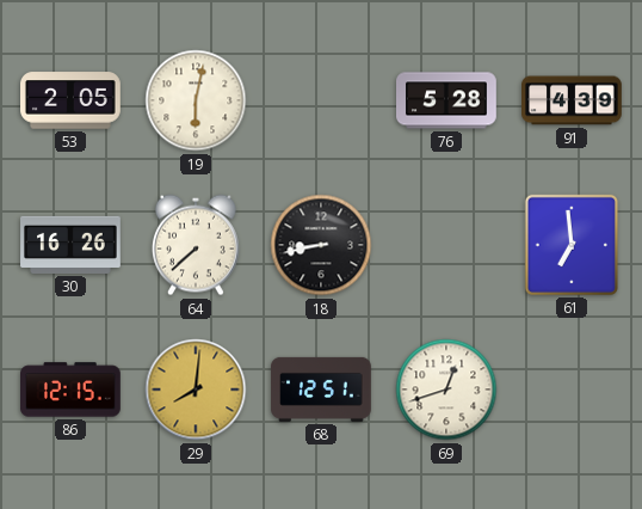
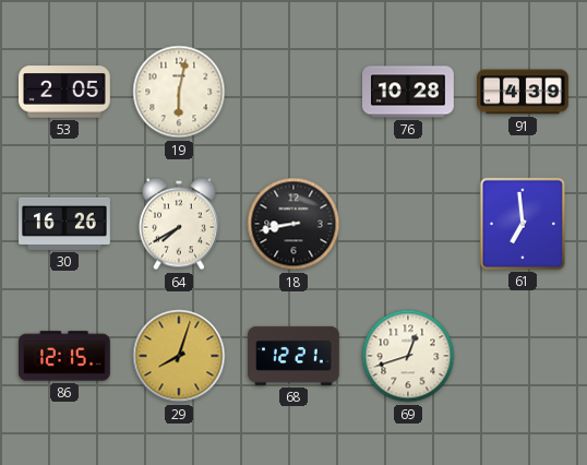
76: 5:28 -> 10:28
64: 7:38 -> 7:40
29: 8:01 -> 8:03
68: 12:51 -> 12:21
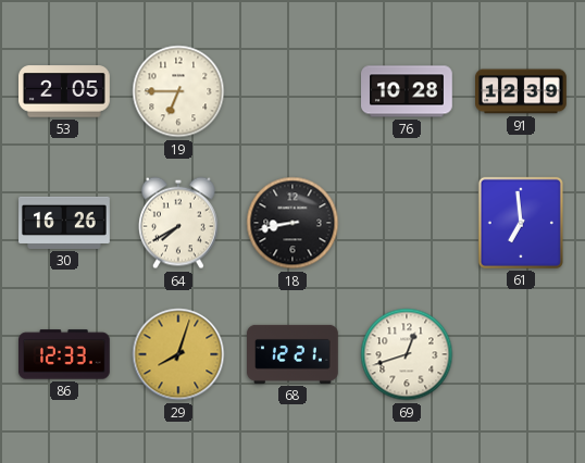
19: 6:02 -> 6:45
91: 4:39 -> 12:39
86: 12:15 -> 12:33
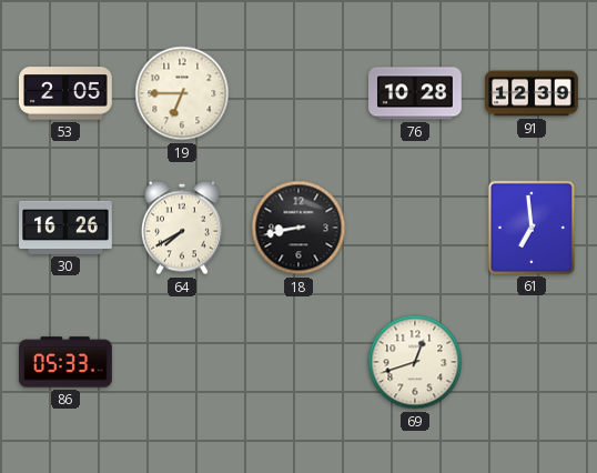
86: 12:33 -> 05:33
29: 8:03 -> none
68: 12:21 -> none
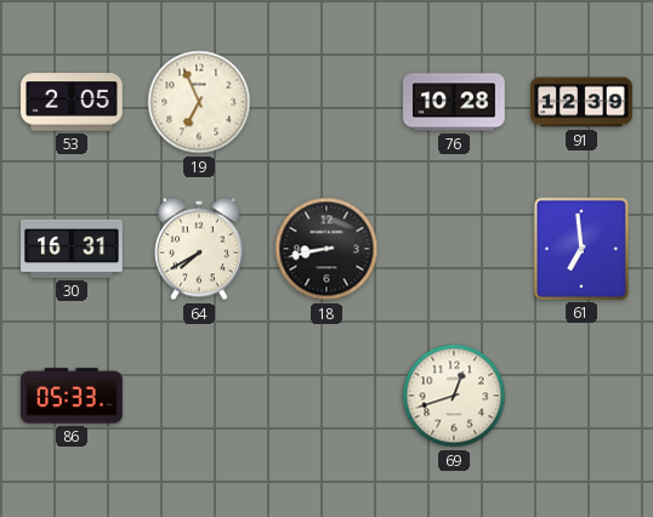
19: 6:45 -> 6:56
30: 16:26 -> 16:31
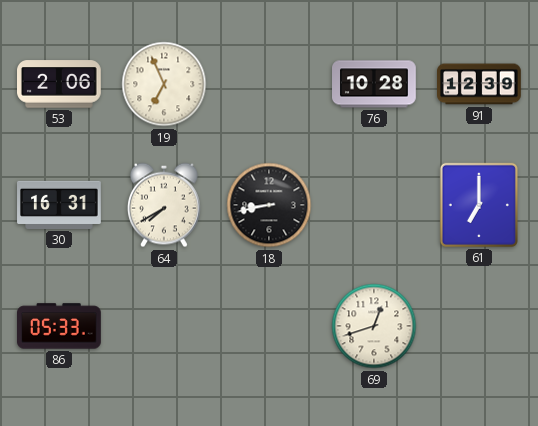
53: 2:05 -> 2:06
61: 6:59 -> 7:00
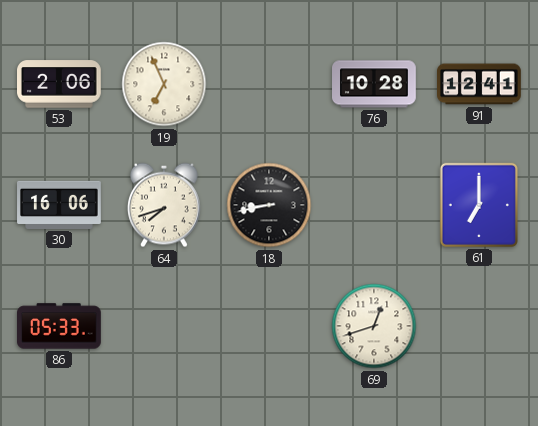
91: 12:39 -> 12:41
30: 16:31 -> 16:06
64: 7:40 -> 7:42
